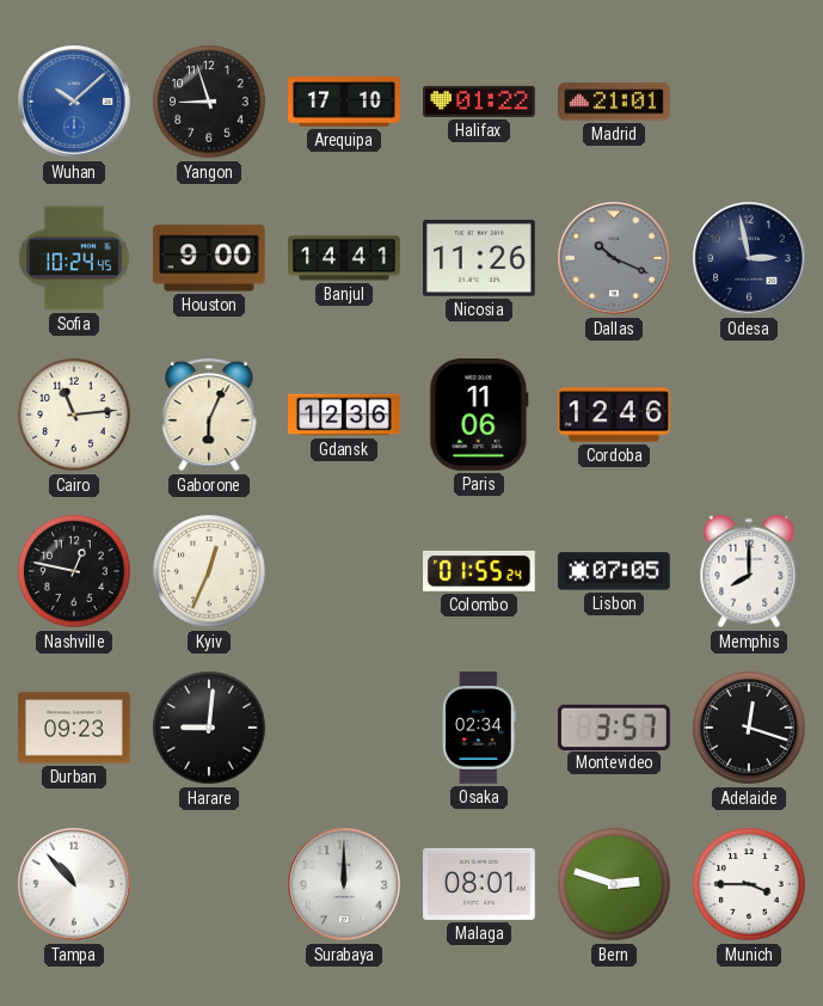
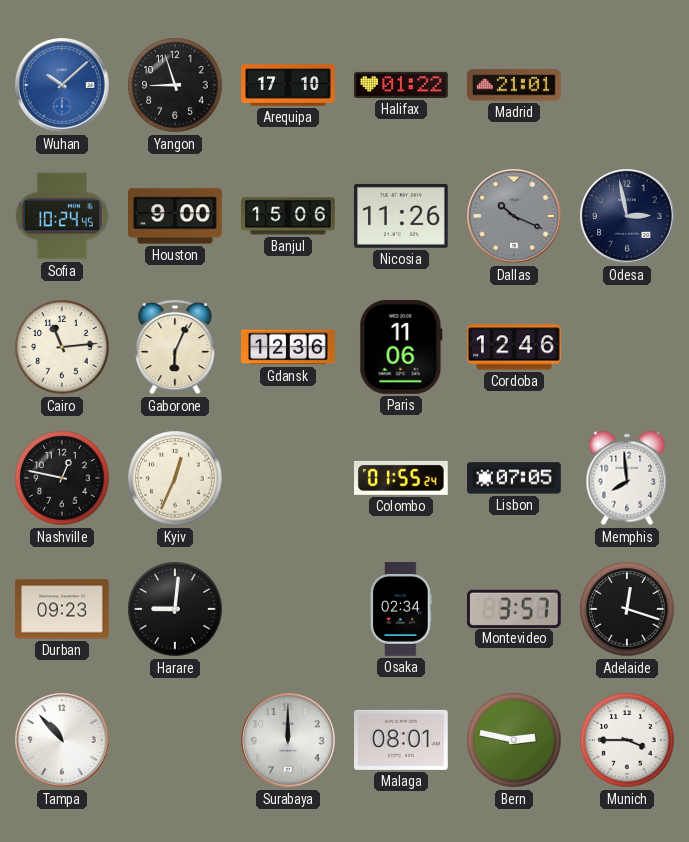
Banjul: 14:41 -> 15:06
Memphis: 8:00 -> 7:59
Bern: 2:48 -> 2:47
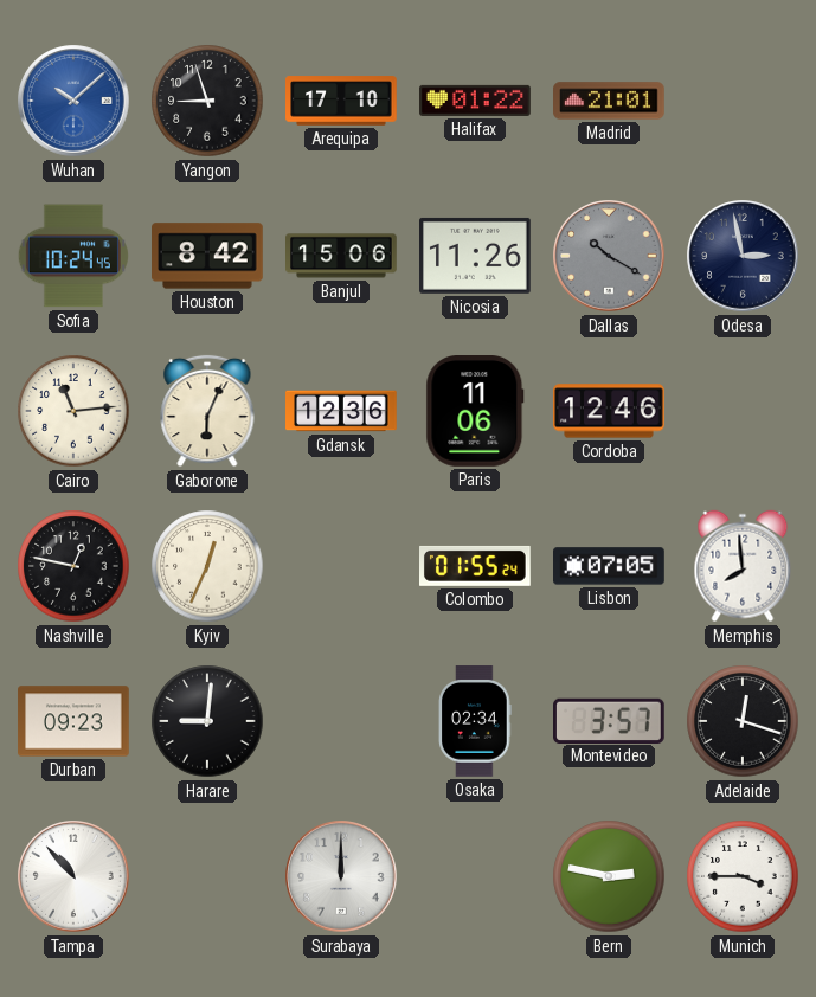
Houston: 9:00 -> 8:42
Dallas: 10:19 -> 10:20
Malaga: 08:01 -> none
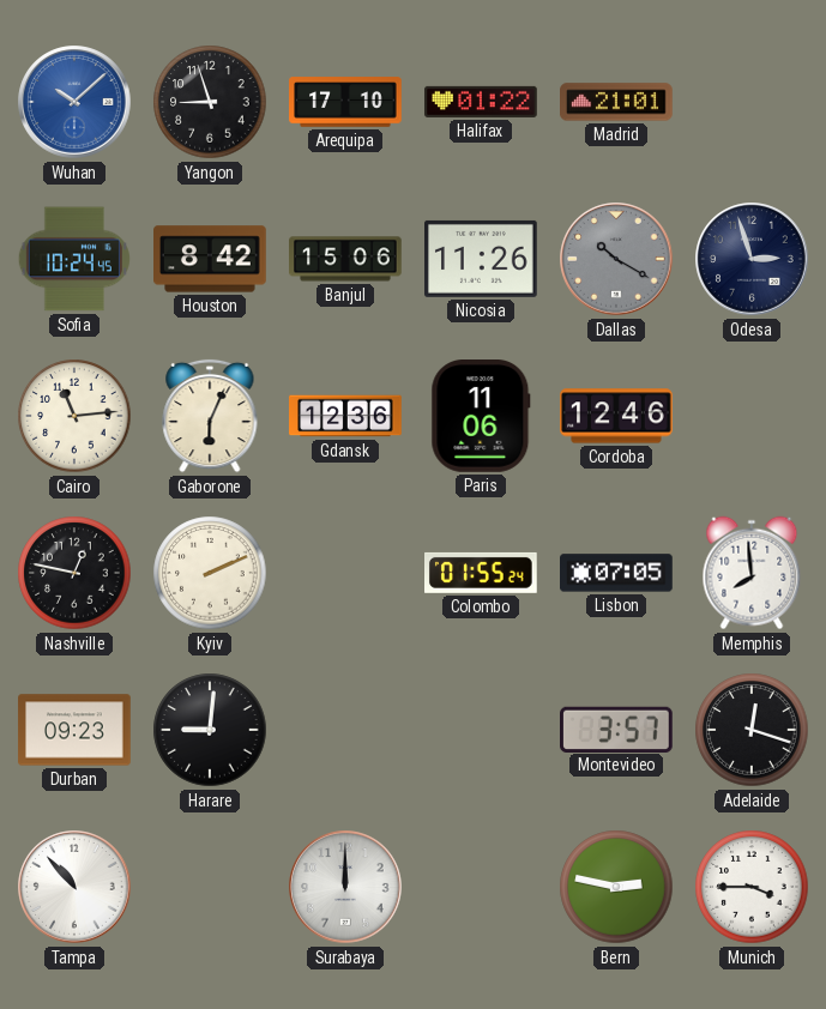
Odesa: 2:58 -> 2:57
Kyiv: 12:34 -> 2:11
Osaka: 02:34 -> none
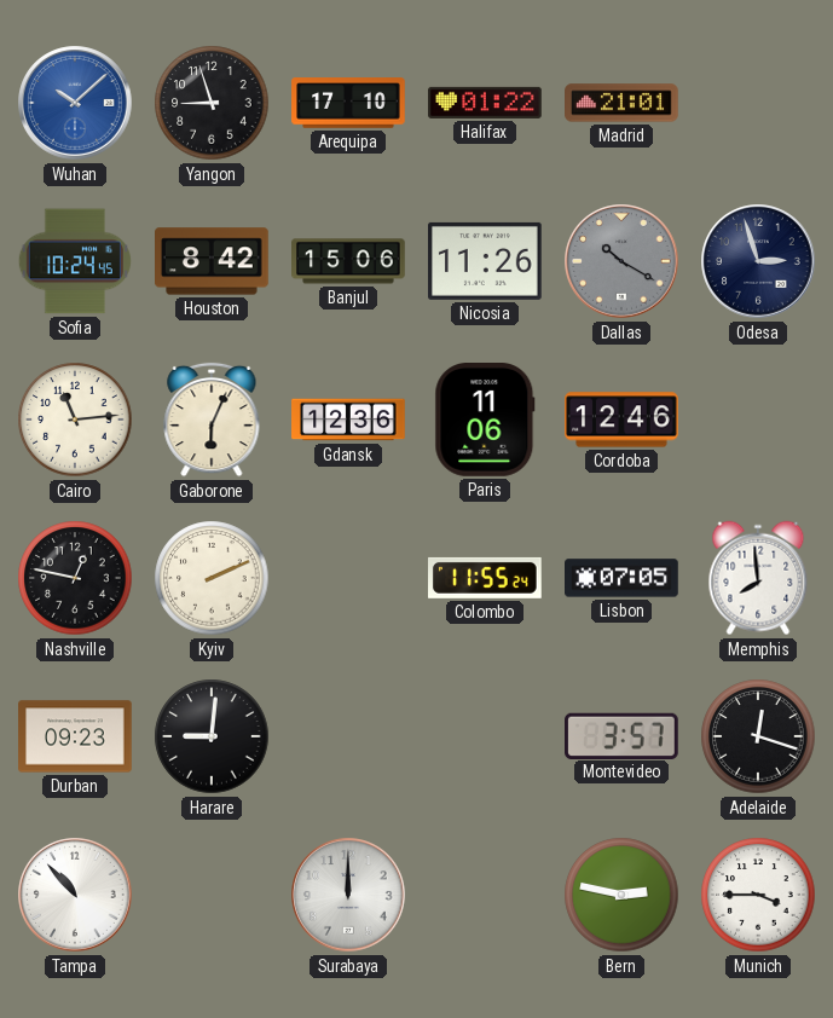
Colombo: 01:55 -> 11:55
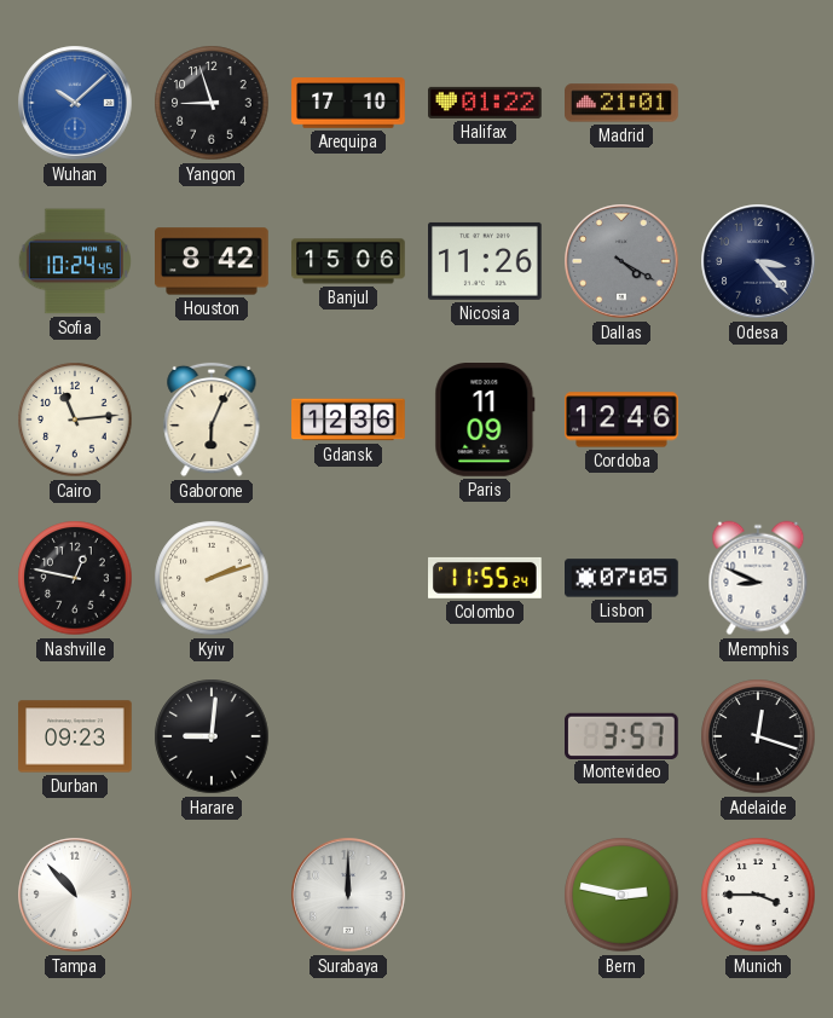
Dallas: 10:20 -> 4:20
Odesa: 2:57 -> 3:23
Paris: 11:06 -> 11:09
Kyiv: 2:11 -> 2:12
Memphis: 7:59 -> 8:49
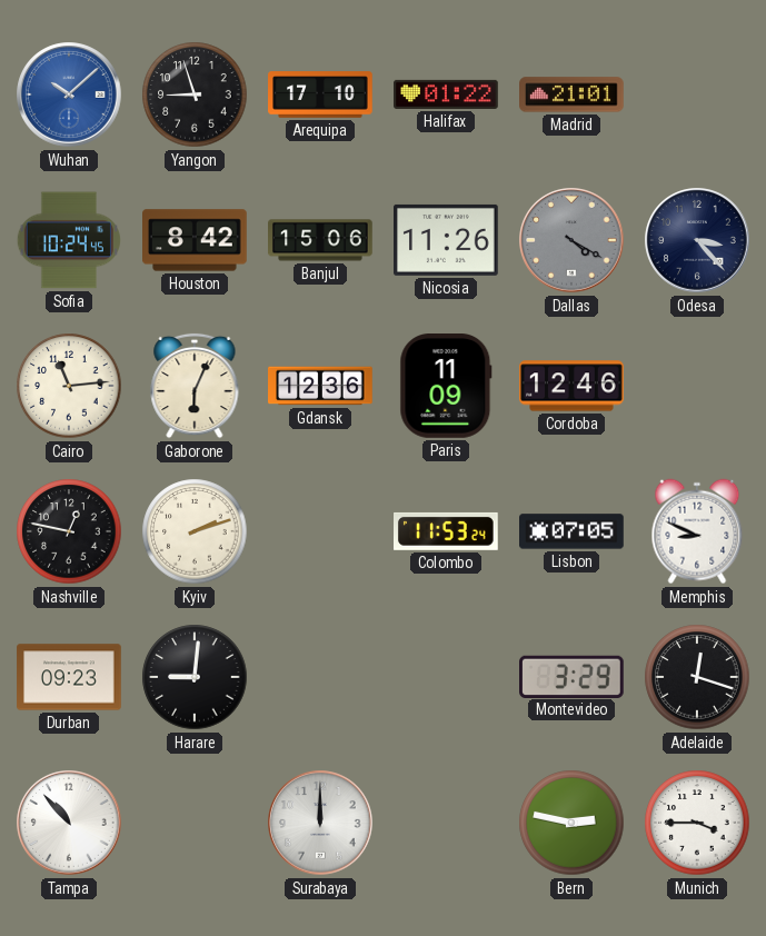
Colombo: 11:55 -> 11:53
Montevideo: 3:57 -> 3:29
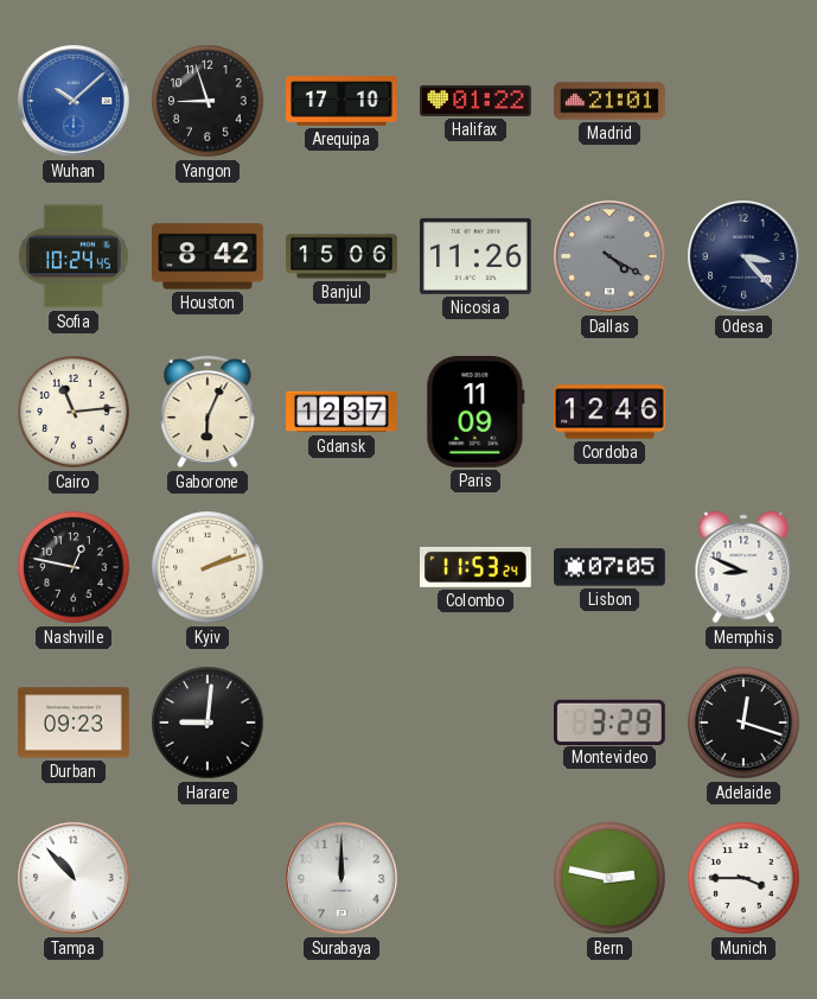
Gdansk: 12:36 -> 12:37
